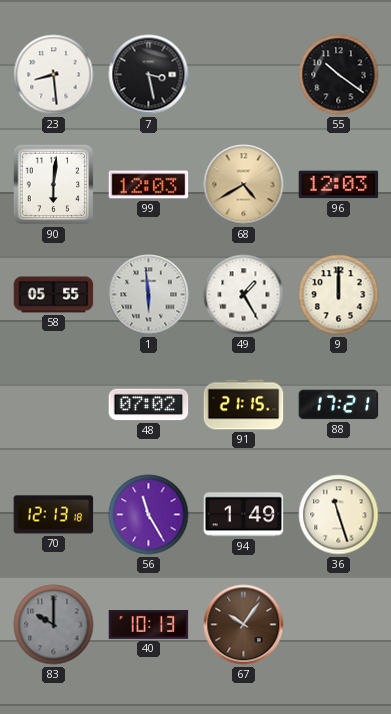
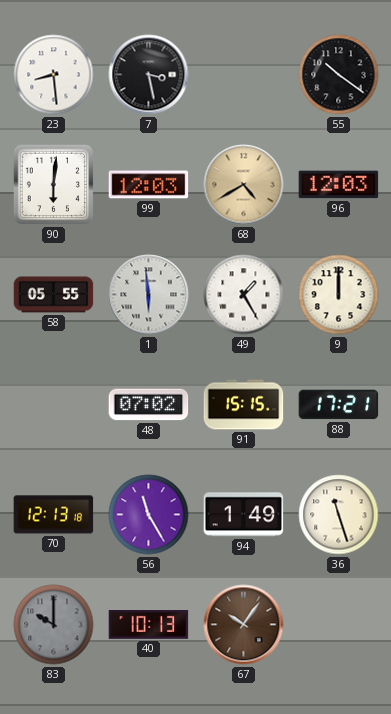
91: 21:15 -> 15:15
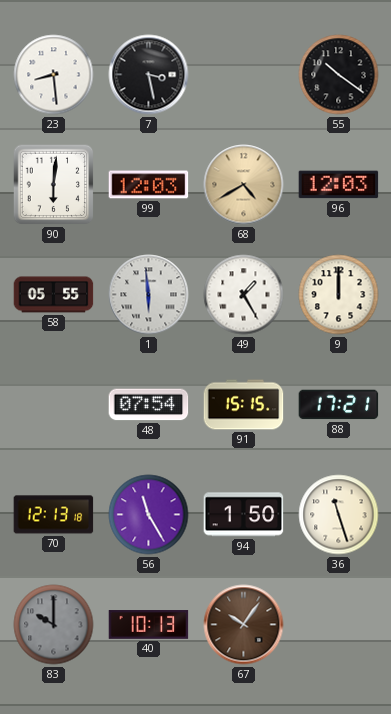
48: 07:02 -> 07:54
94: 1:49 -> 1:50
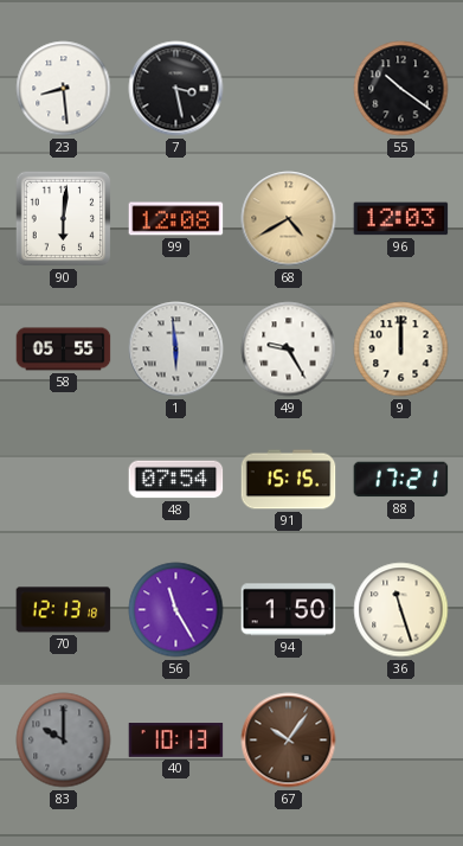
99: 12:03 -> 12:08
49: 1:25 -> 9:25
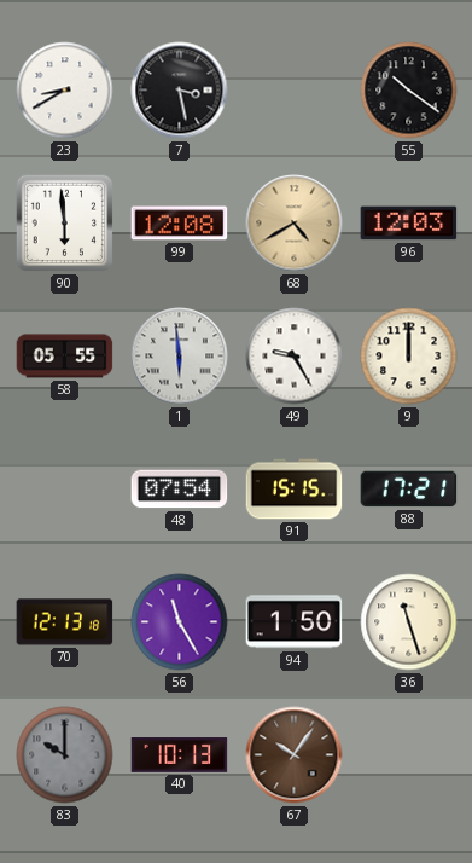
23: 8:29 -> 8:40
90: 6:01 -> 5:59
